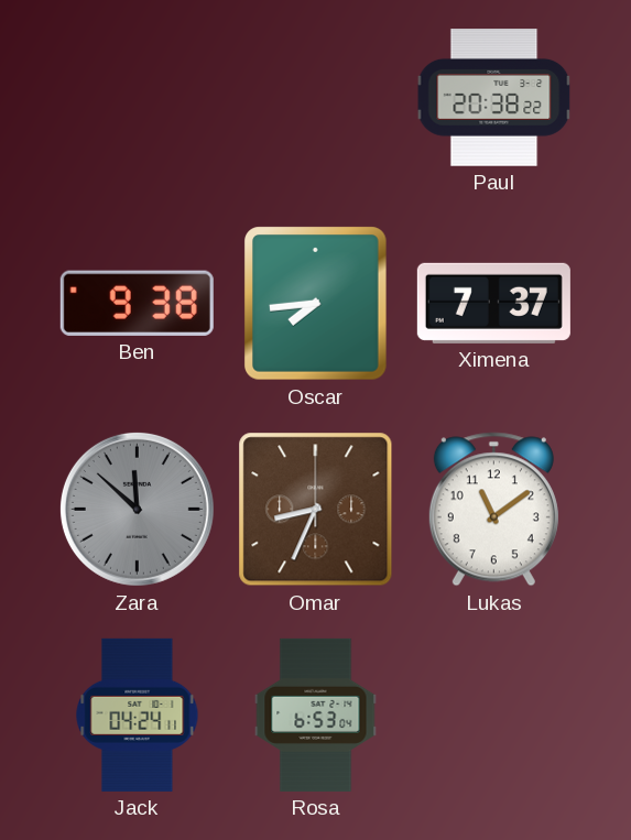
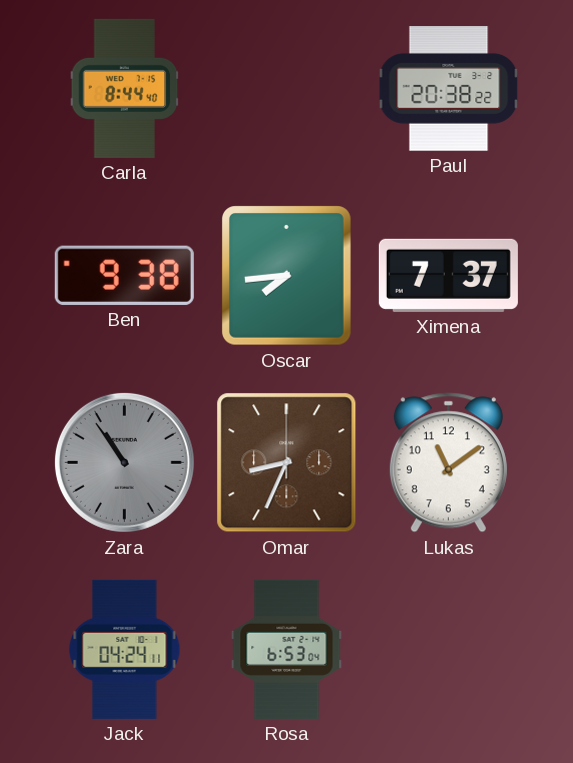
Carla: none -> 8:44
Zara: 11:52 -> 10:54
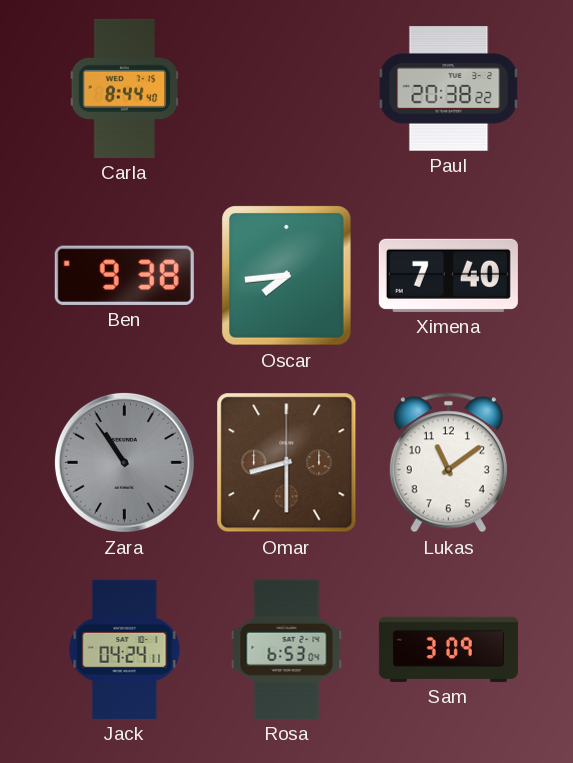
Ximena: 7:37 -> 7:40
Omar: 8:34 -> 8:30
Sam: none -> 3:09
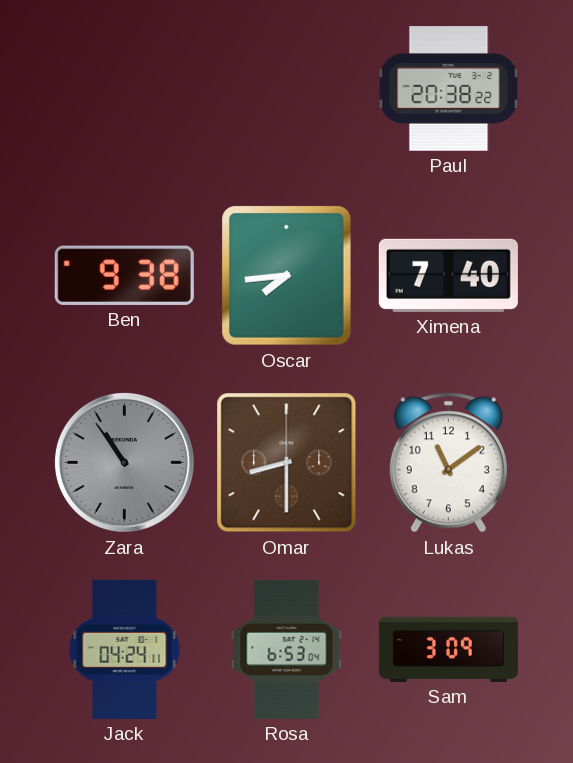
Carla: 8:44 -> none
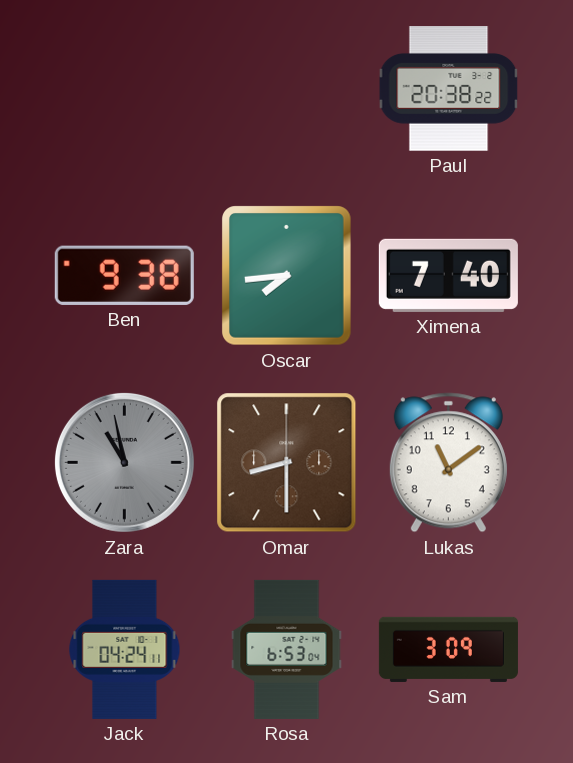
Zara: 10:54 -> 10:58
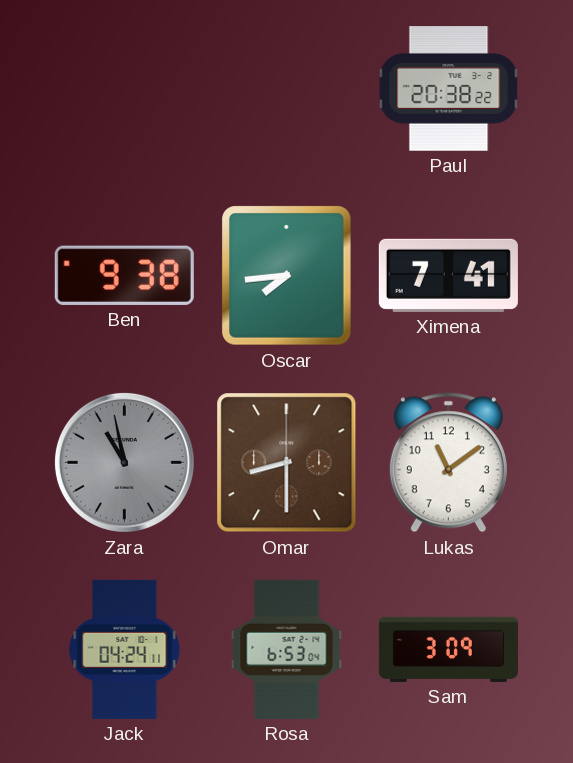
Ximena: 7:40 -> 7:41
